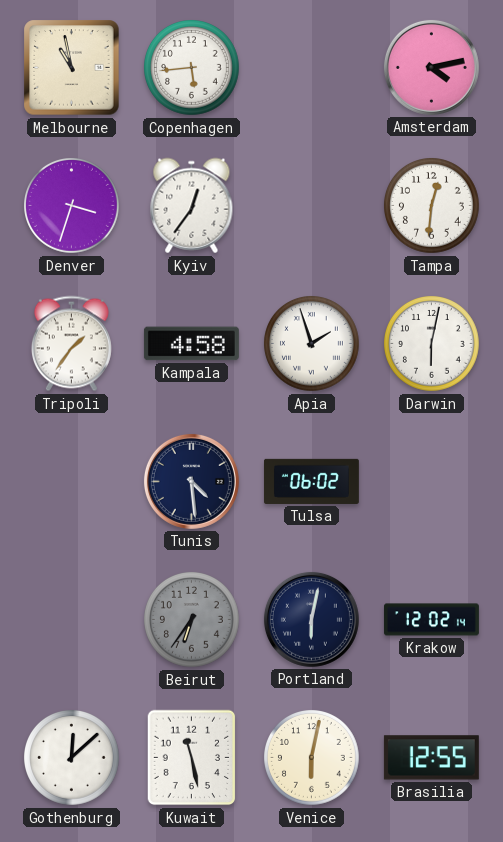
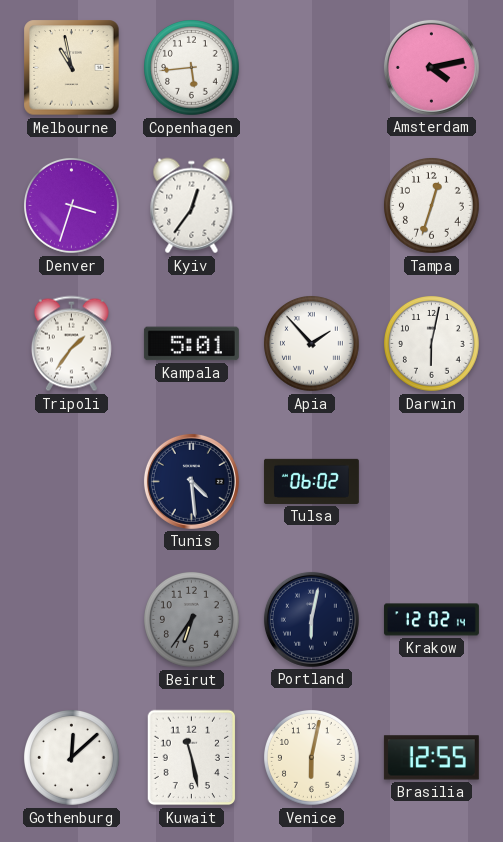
Tampa: 12:31 -> 12:33
Kampala: 4:58 -> 5:01
Apia: 1:57 -> 1:53
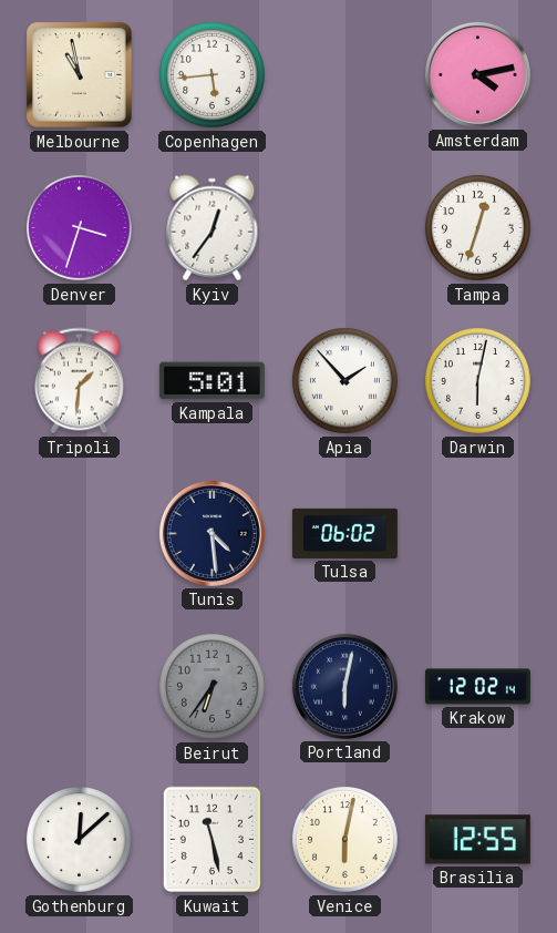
Tripoli: 1:36 -> 1:31
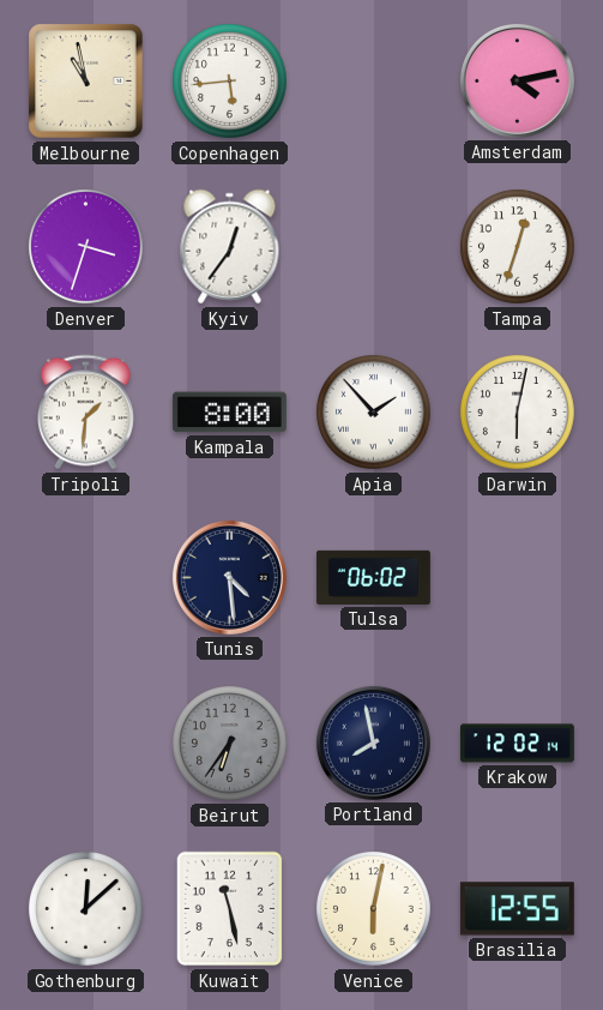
Kampala: 5:01 -> 8:00
Portland: 6:02 -> 7:58
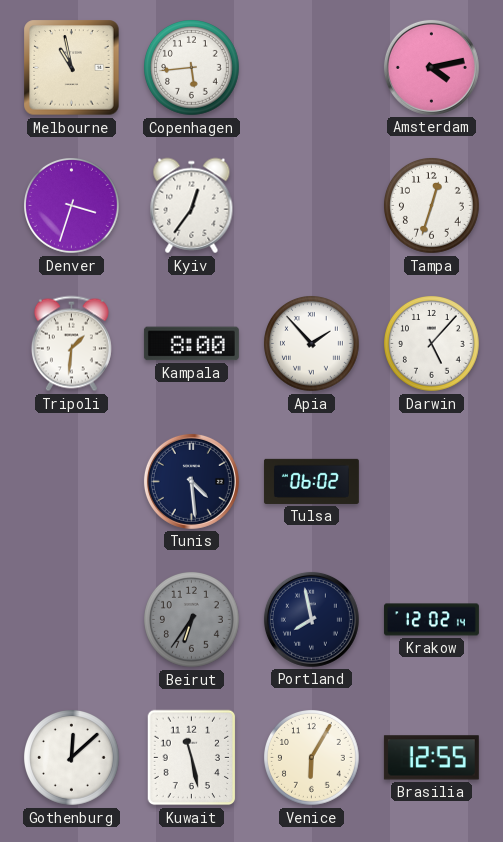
Darwin: 6:02 -> 5:07
Venice: 6:02 -> 6:05
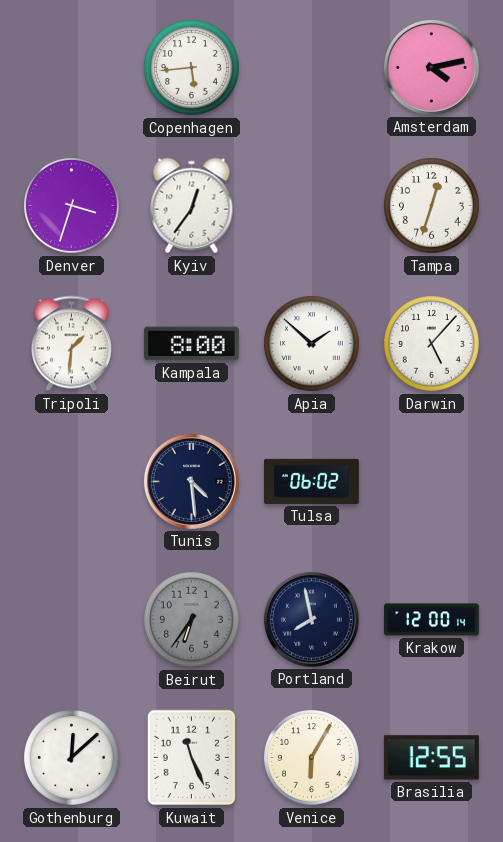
Melbourne: 10:58 -> none
Apia: 1:53 -> 1:52
Krakow: 12:02 -> 12:00
Kuwait: 11:28 -> 11:26
